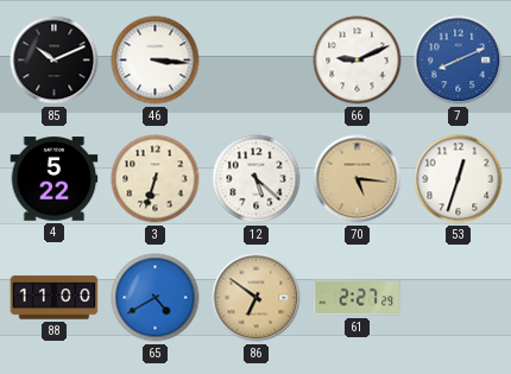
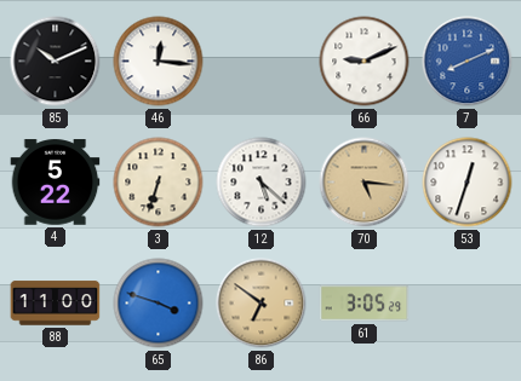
46: 3:16 -> 12:16
65: 4:40 -> 3:48
61: 2:27 -> 3:05
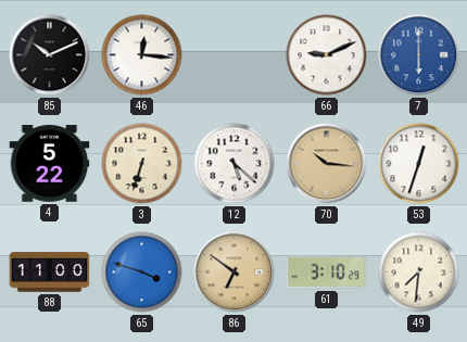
7: 8:11 -> 6:00
70: 5:16 -> 10:16
61: 3:05 -> 3:10
49: none -> 7:31
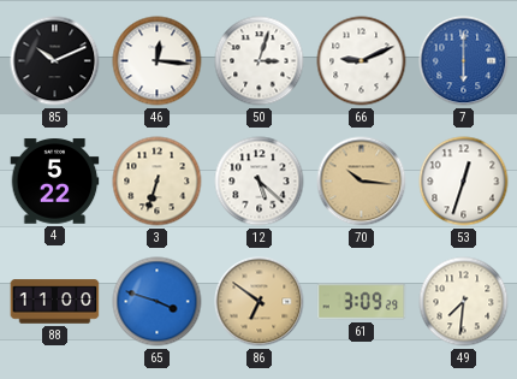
50: none -> 3:03
61: 3:10 -> 3:09
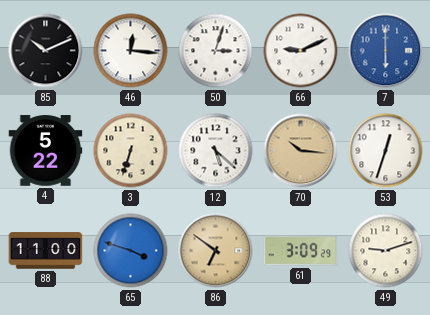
49: 7:31 -> 9:12
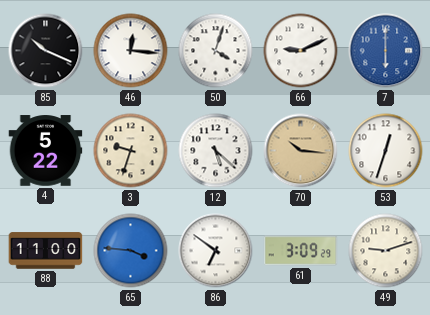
85: 10:11 -> 10:19
50: 3:03 -> 4:03
3: 6:33 -> 9:33
65: 3:48 -> 3:46
86 dial: champagne -> white
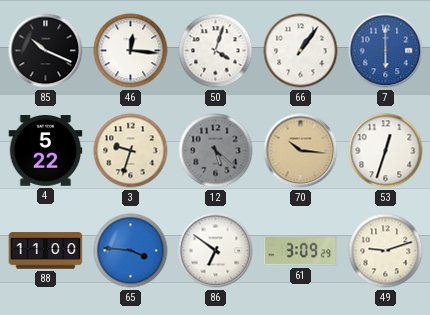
66: 9:11 -> 1:06
12 dial: white -> grey
